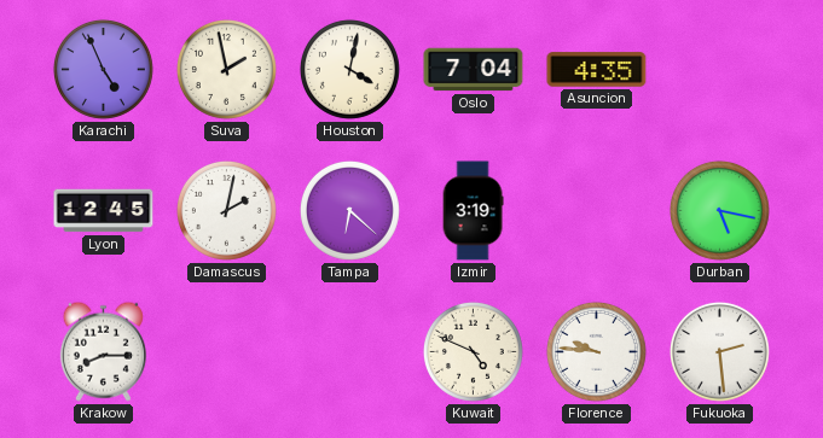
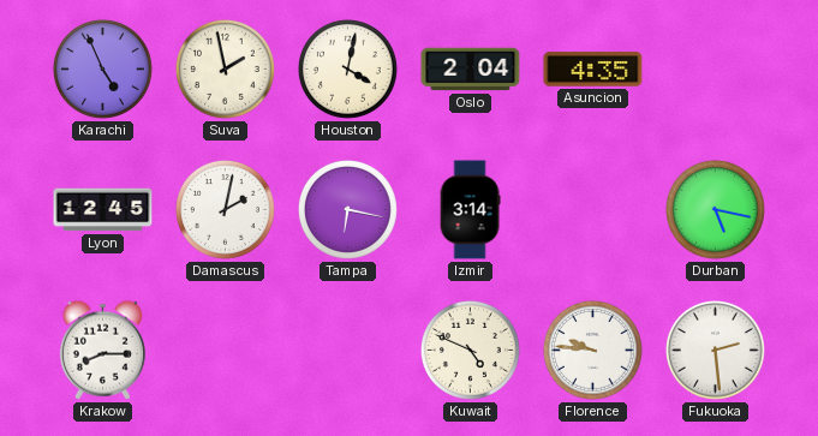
Oslo: 7:04 -> 2:04
Tampa: 6:22 -> 6:17
Izmir: 3:19 -> 3:14
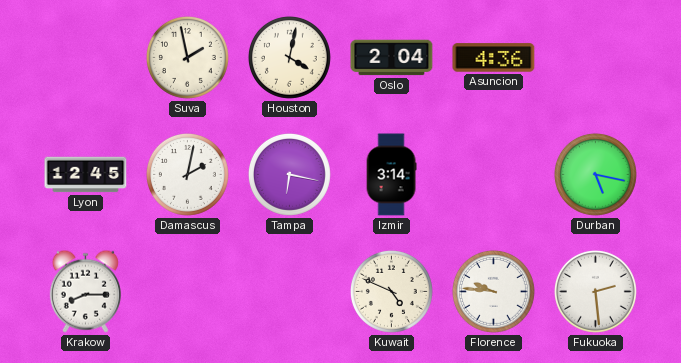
Karachi: 4:56 -> none
Asuncion: 4:35 -> 4:36
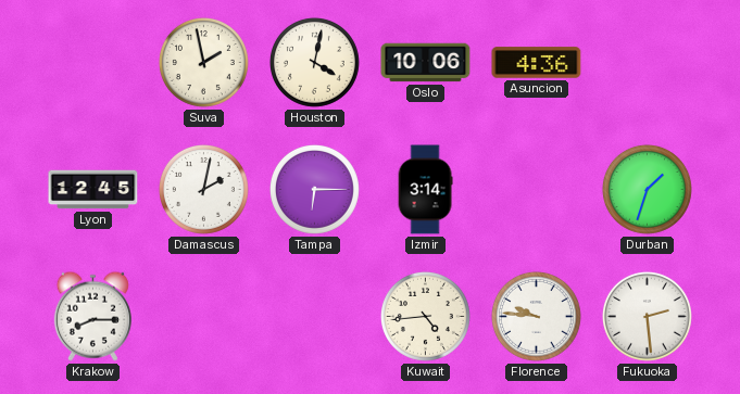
Oslo: 2:04 -> 10:06
Tampa: 6:17 -> 6:15
Durban: 5:17 -> 1:33
Kuwait: 4:49 -> 4:44
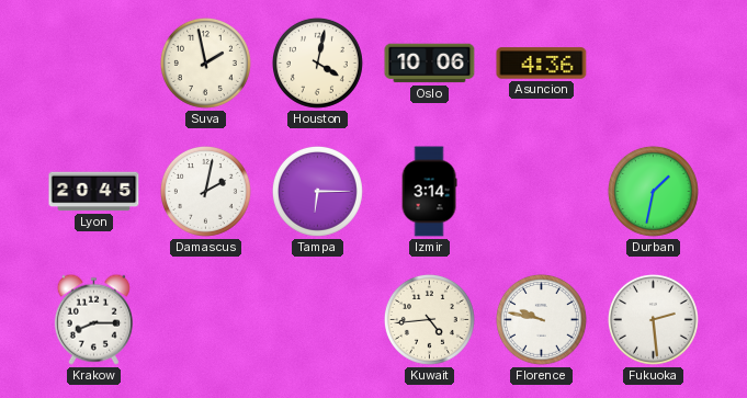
Lyon: 12:45 -> 20:45
Durban: 1:33 -> 1:32
Florence: 9:46 -> 9:47
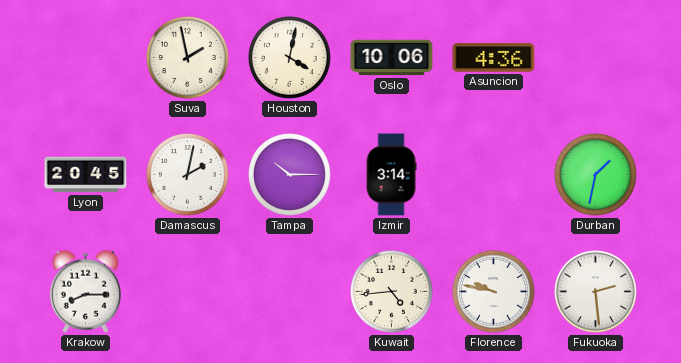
Tampa: 6:15 -> 10:15
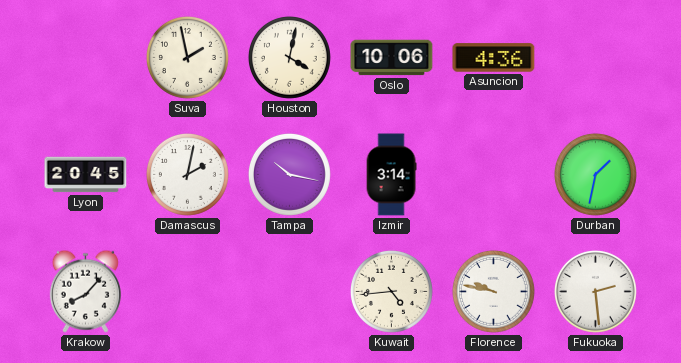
Tampa: 10:15 -> 10:17
Krakow: 8:15 -> 8:07
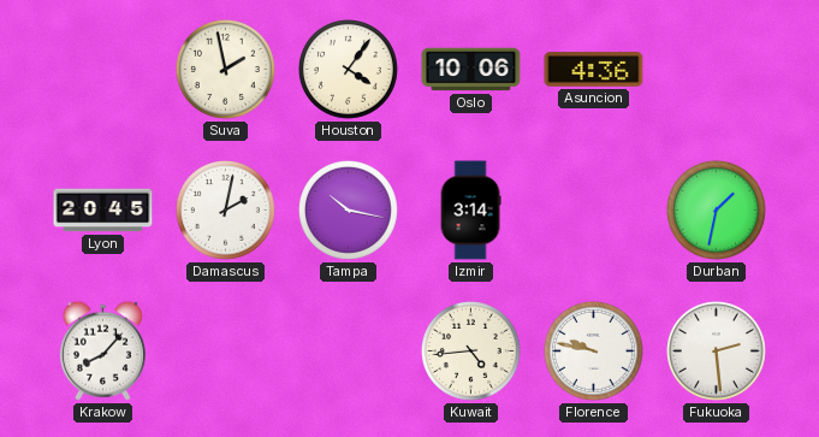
Houston: 4:02 -> 4:06
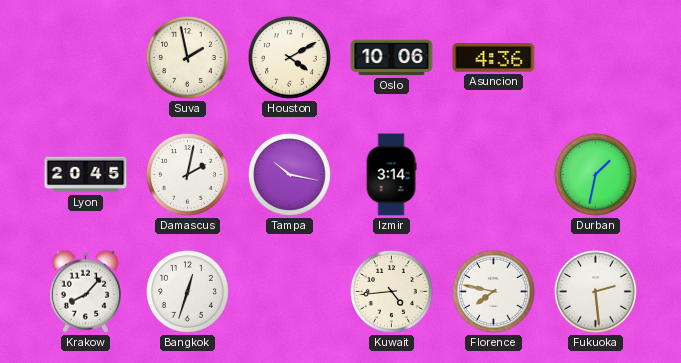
Houston: 4:06 -> 4:10
Bangkok: none -> 12:33
Florence: 9:47 -> 7:47
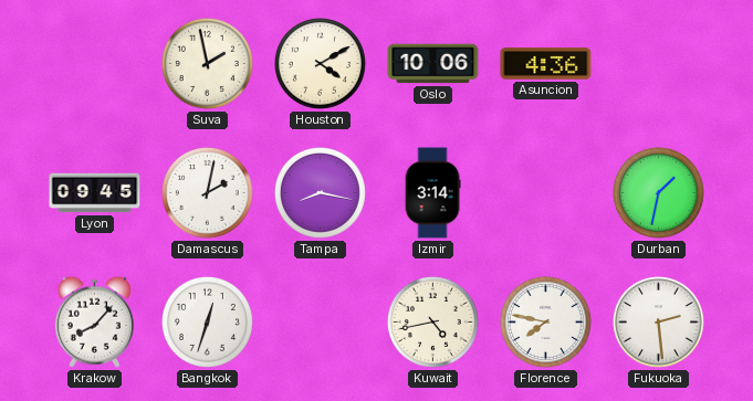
Lyon: 20:45 -> 09:45
Tampa: 10:17 -> 8:17
Kuwait: 4:44 -> 4:43
